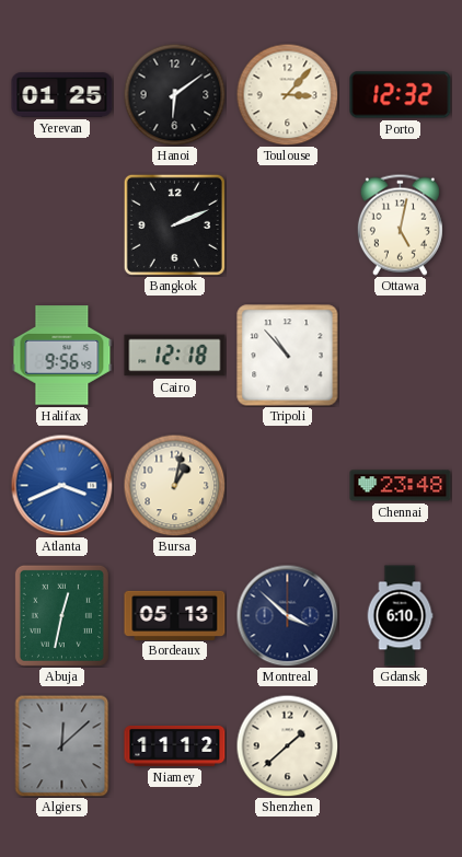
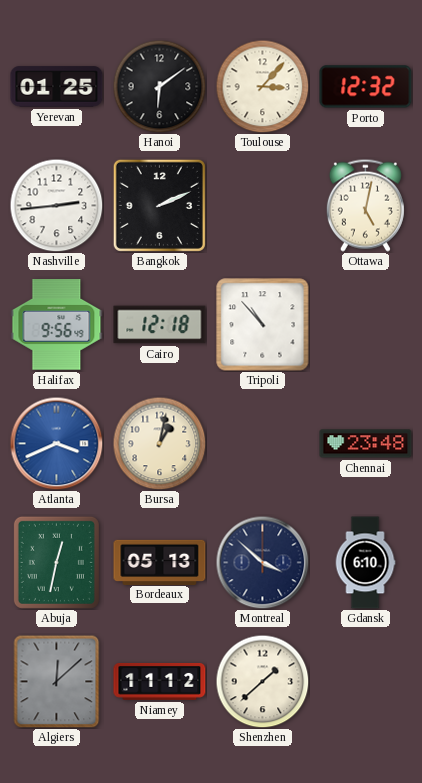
Nashville: none -> 2:44
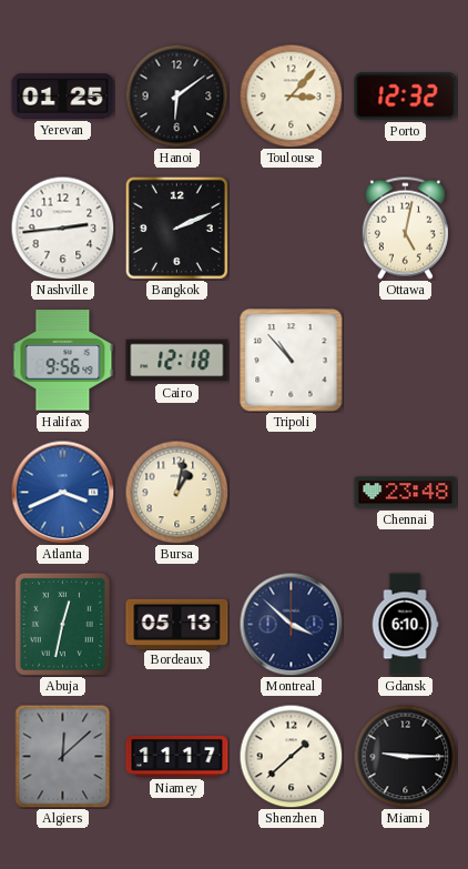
Niamey: 11:12 -> 11:17
Miami: none -> 9:15
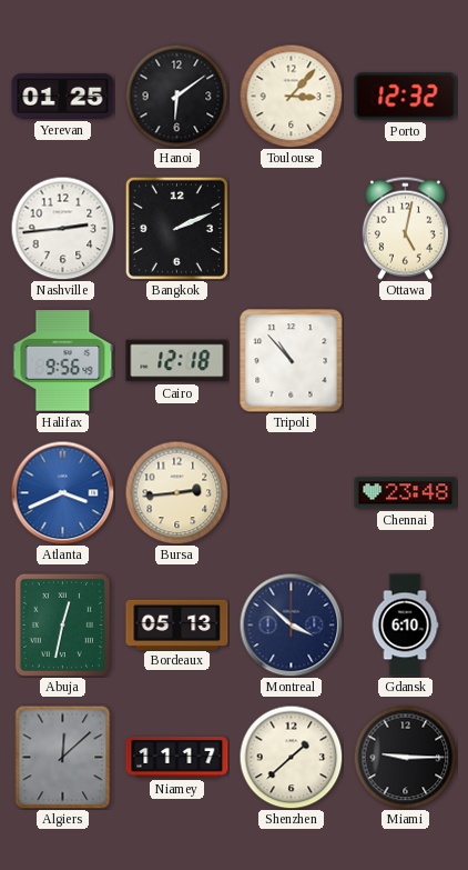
Bursa: 1:02 -> 2:44
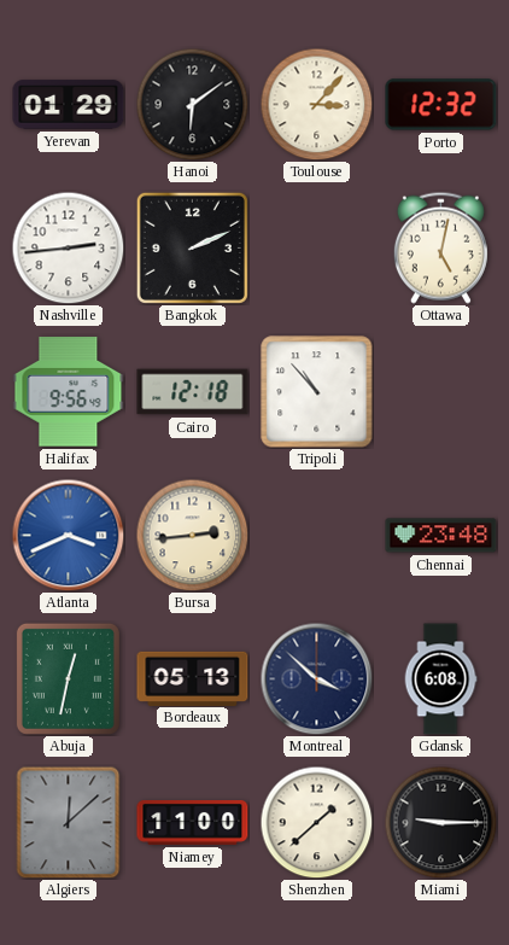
Yerevan: 01:25 -> 01:29
Gdansk: 6:10 -> 6:08
Niamey: 11:17 -> 11:00
